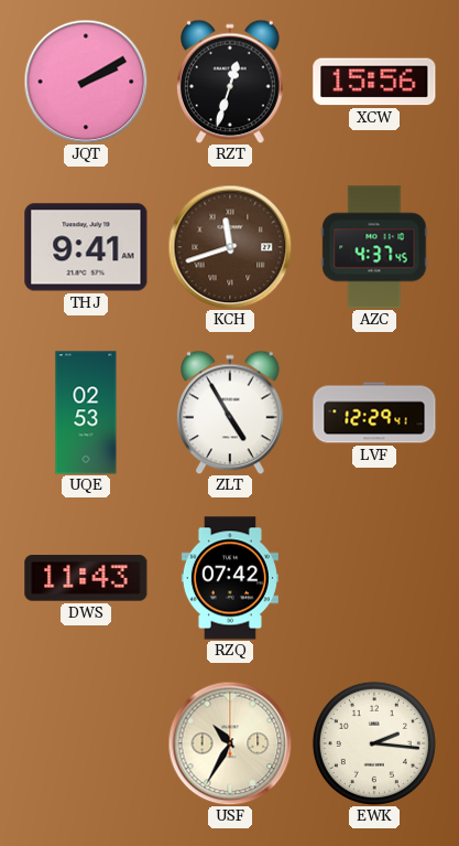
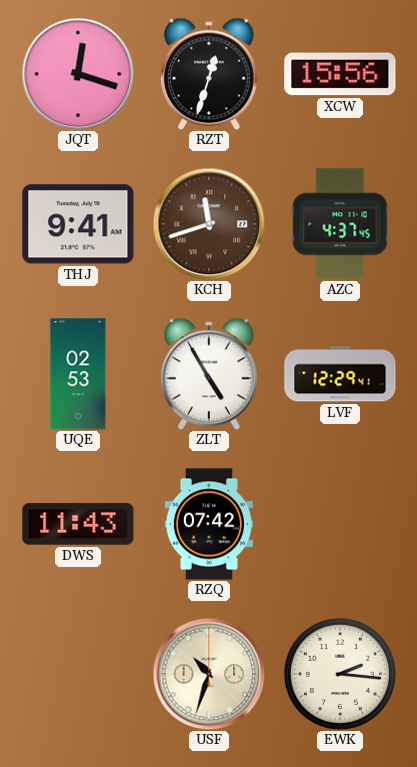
JQT: 2:10 -> 12:18
USF: 10:35 -> 10:33
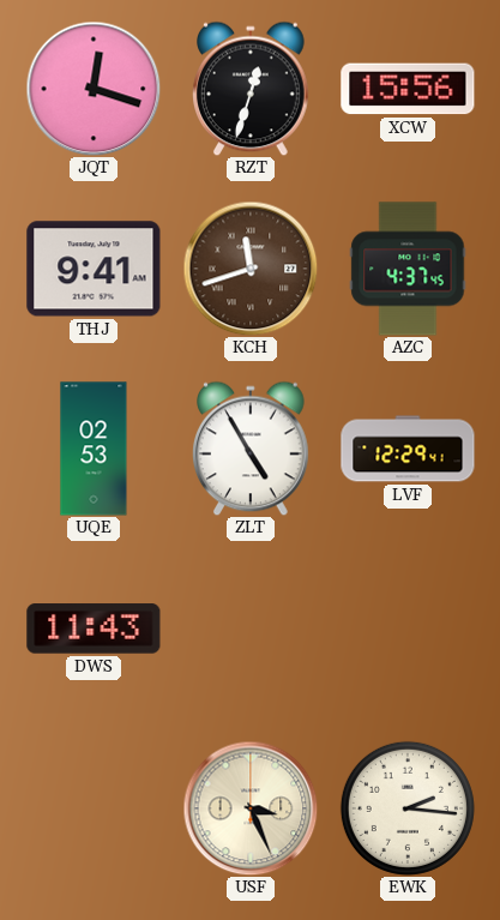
RZQ: 07:42 -> none
USF: 10:33 -> 3:26
